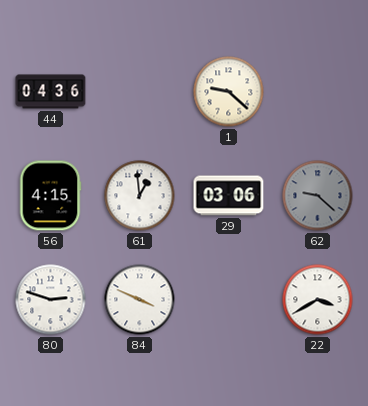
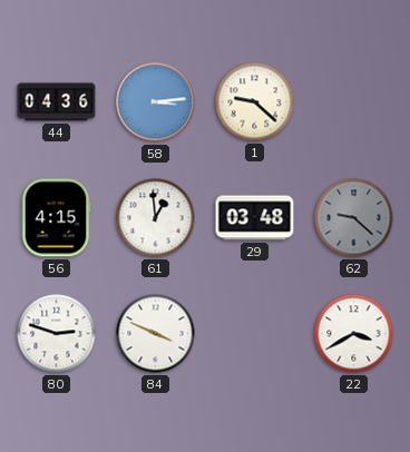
58: none -> 3:14
29: 03:06 -> 03:48
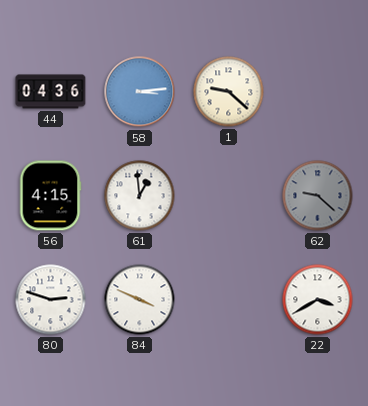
29: 03:48 -> none
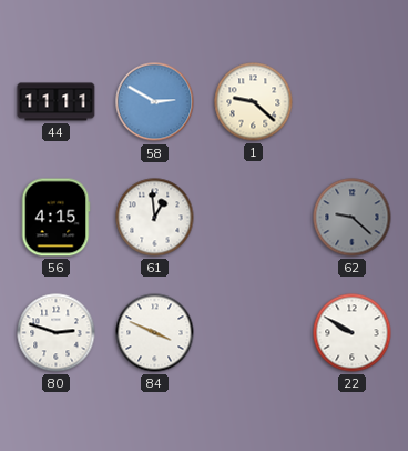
44: 04:36 -> 11:11
58: 3:14 -> 2:50
22: 3:40 -> 9:50
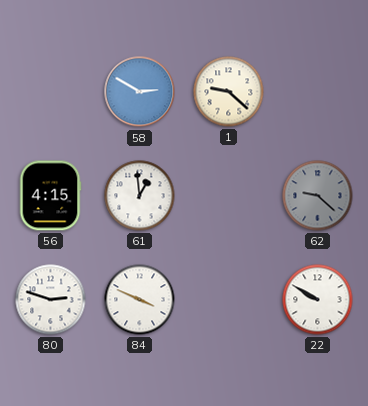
44: 11:11 -> none
